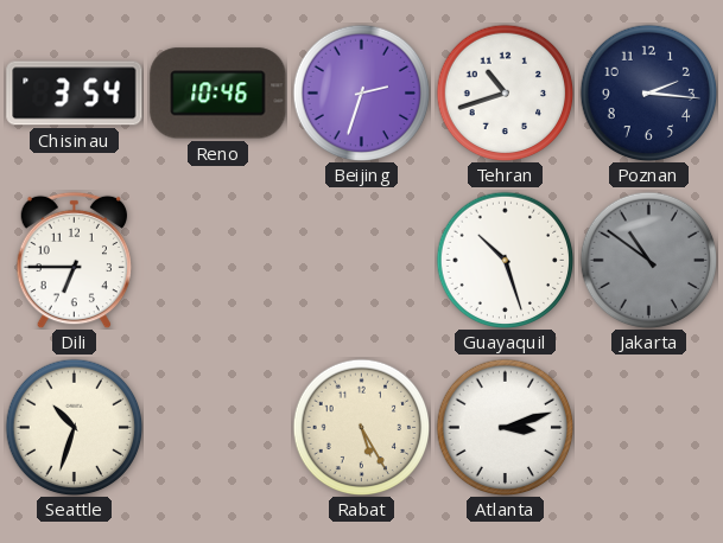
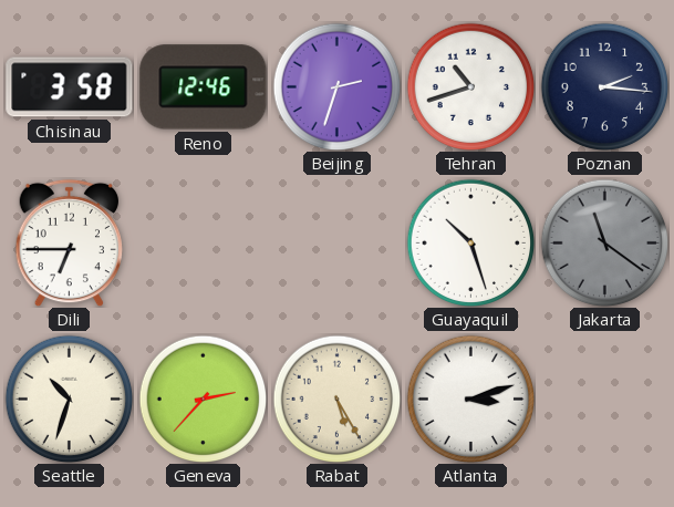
Chisinau: 3:54 -> 3:58
Reno: 10:46 -> 12:46
Jakarta: 10:51 -> 11:21
Geneva: none -> 2:37
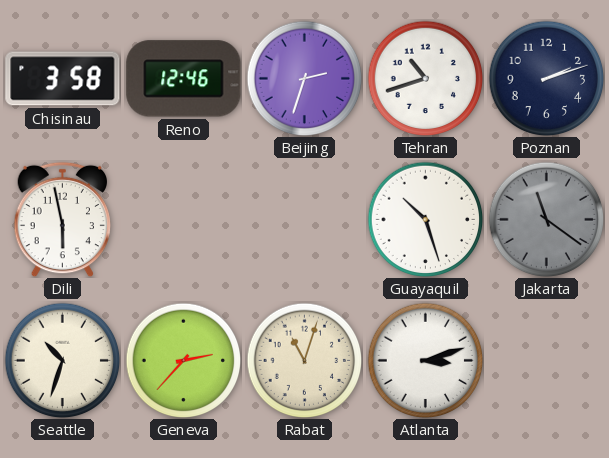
Poznan: 2:16 -> 2:12
Dili: 6:45 -> 5:58
Rabat: 5:25 -> 11:03
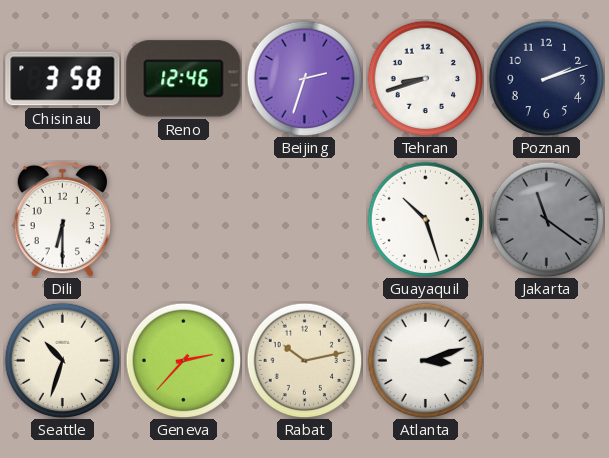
Tehran: 10:42 -> 8:42
Dili: 5:58 -> 6:30
Rabat: 11:03 -> 10:13
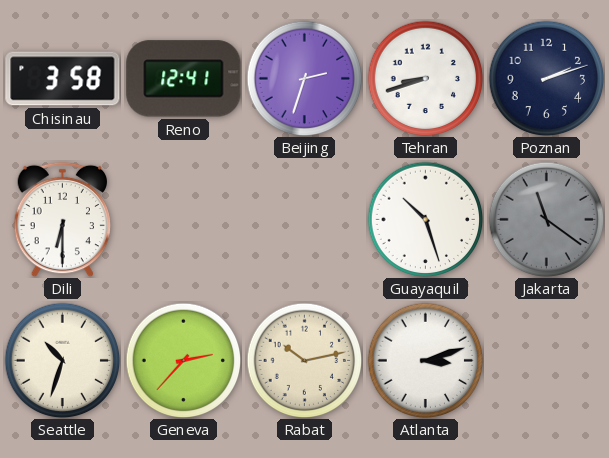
Reno: 12:46 -> 12:41
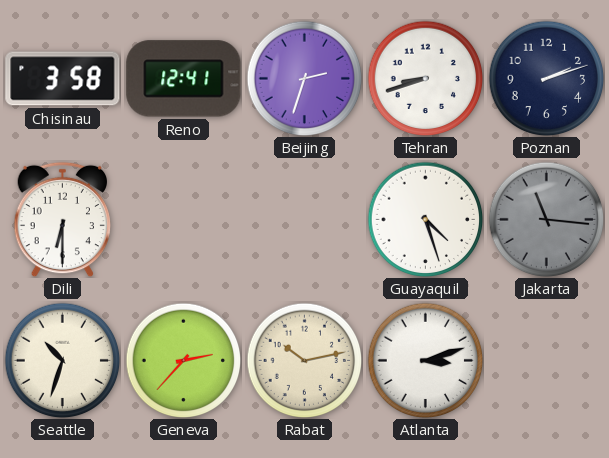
Guayaquil: 10:27 -> 4:27
Jakarta: 11:21 -> 11:16
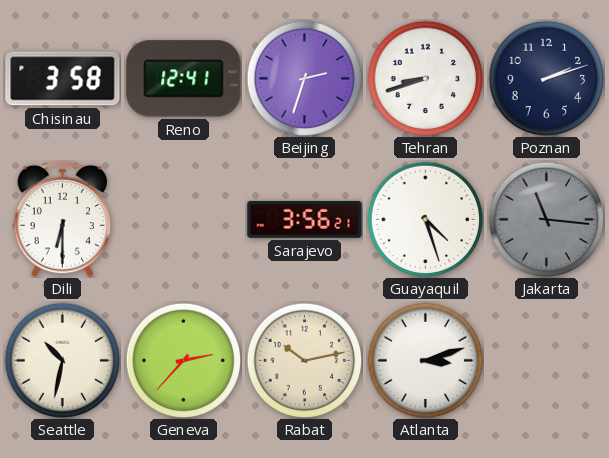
Sarajevo: none -> 3:56
Seattle: 10:33 -> 10:32
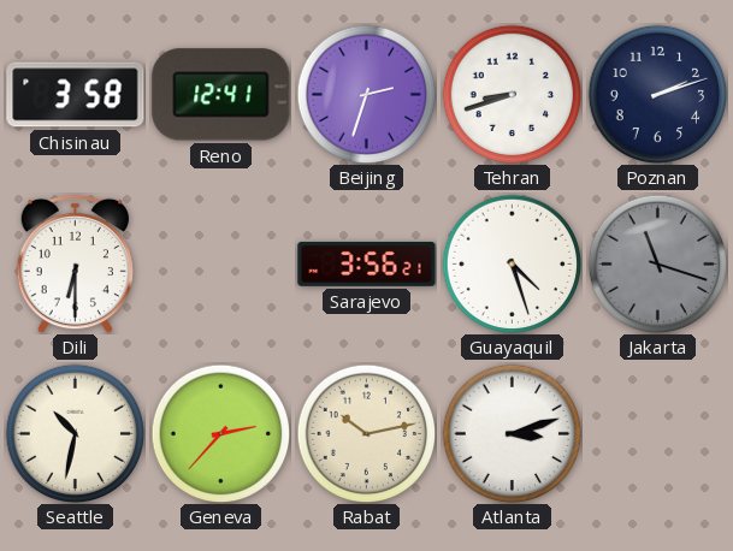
Jakarta: 11:16 -> 11:18
